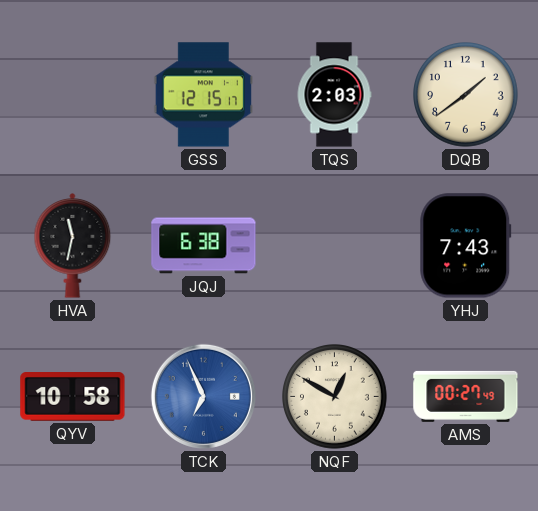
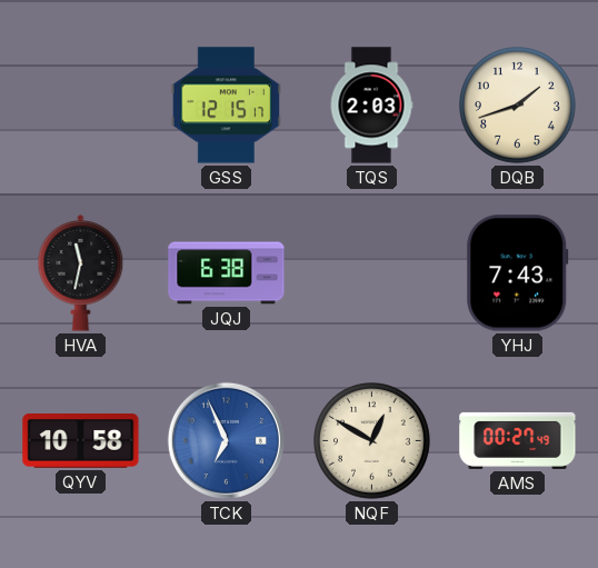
DQB: 1:39 -> 1:42
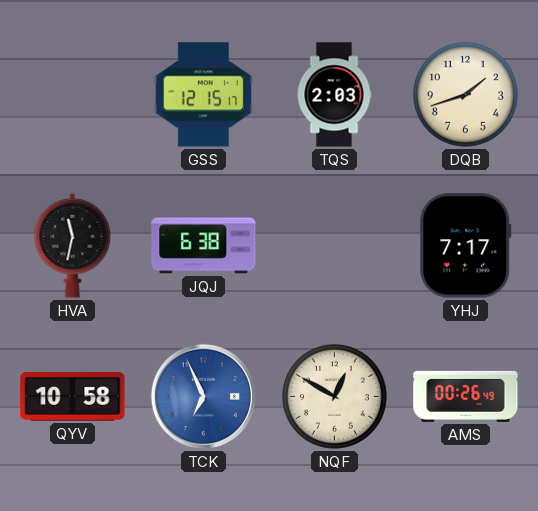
YHJ: 7:43 -> 7:17
AMS: 00:27 -> 00:26
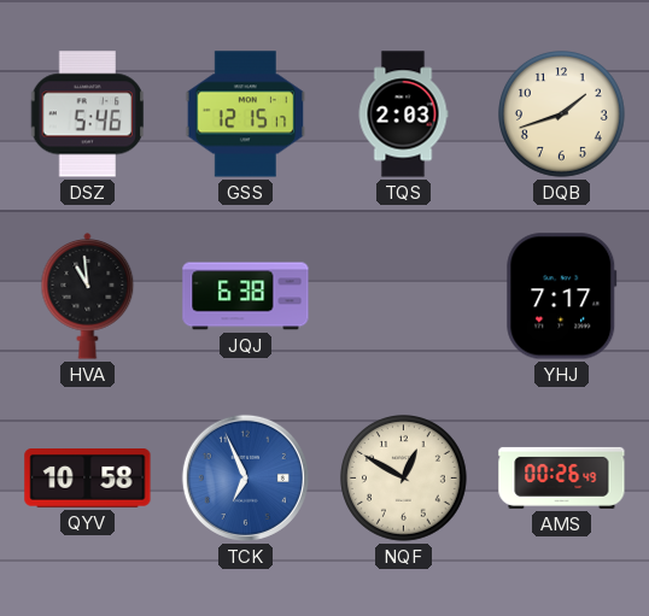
DSZ: none -> 5:46
HVA: 11:32 -> 10:59
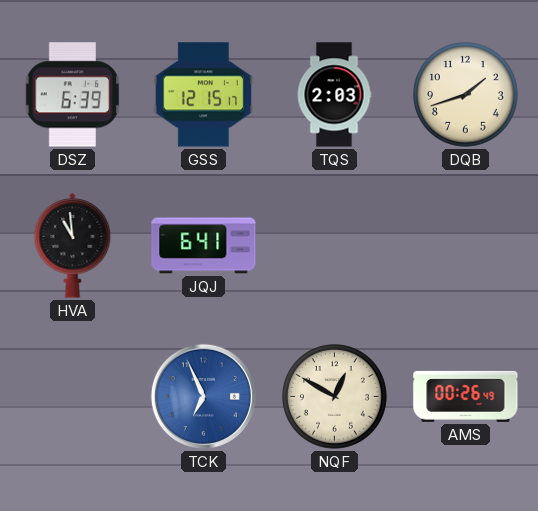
DSZ: 5:46 -> 6:39
JQJ: 6:38 -> 6:41
YHJ: 7:17 -> none
QYV: 10:58 -> none
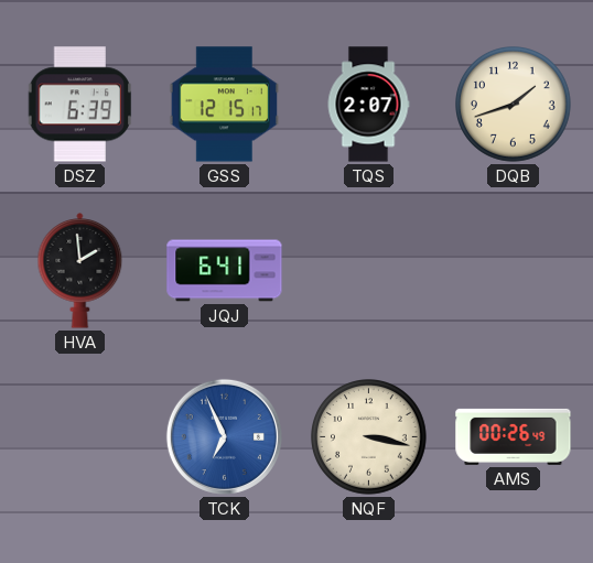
TQS: 2:03 -> 2:07
HVA: 10:59 -> 1:59
NQF: 12:50 -> 3:17
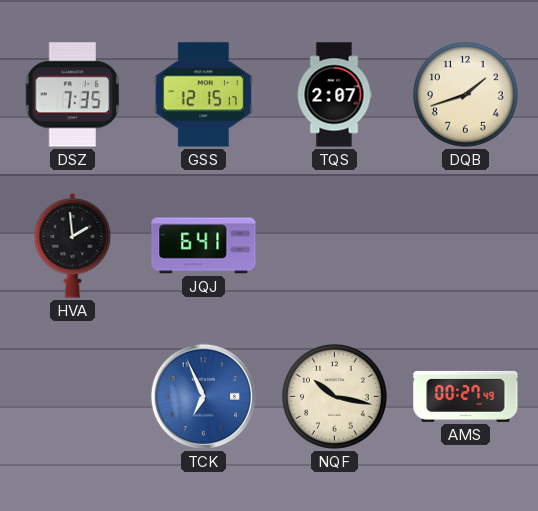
DSZ: 6:39 -> 7:35
NQF: 3:17 -> 10:17
AMS: 00:26 -> 00:27
